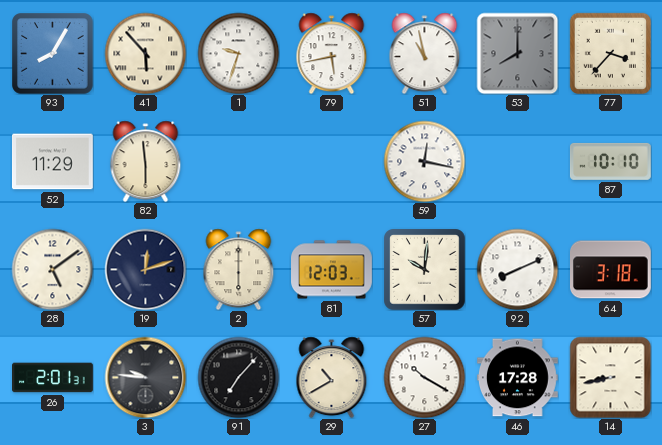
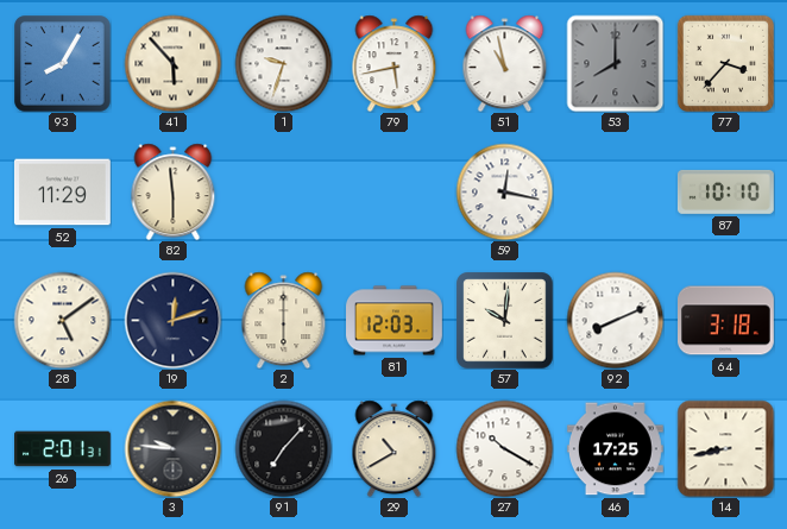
46: 17:28 -> 17:25
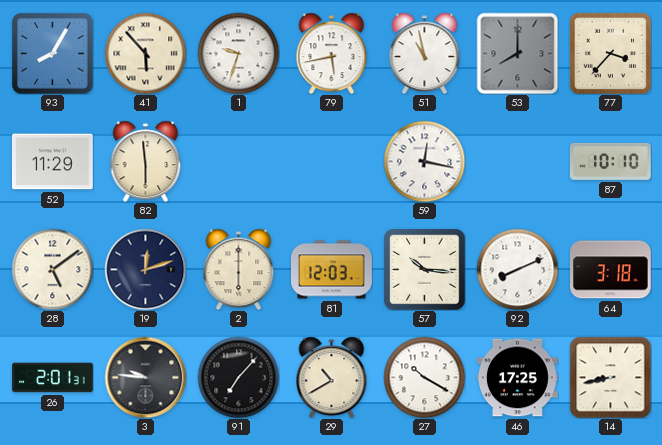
57: 10:01 -> 10:16
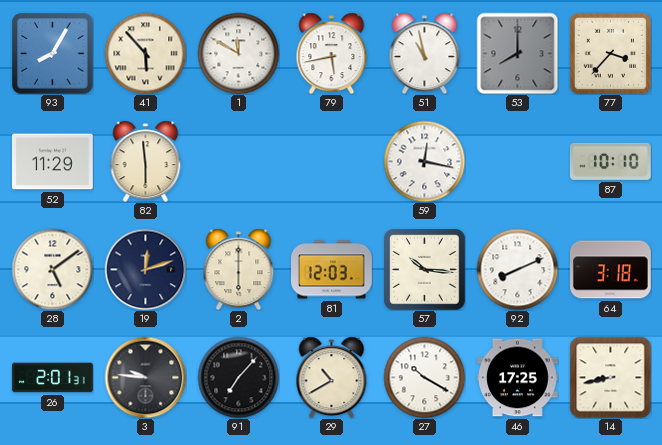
1: 9:33 -> 11:50
